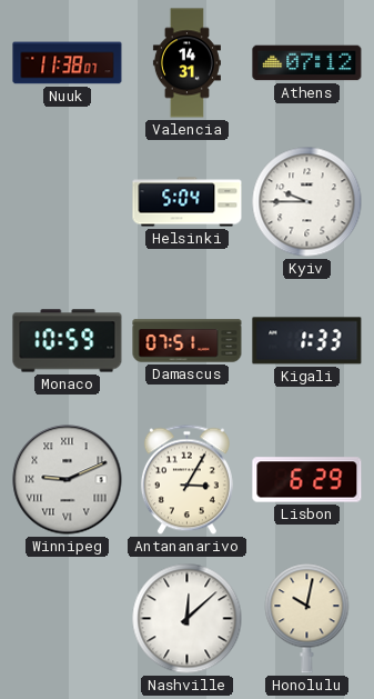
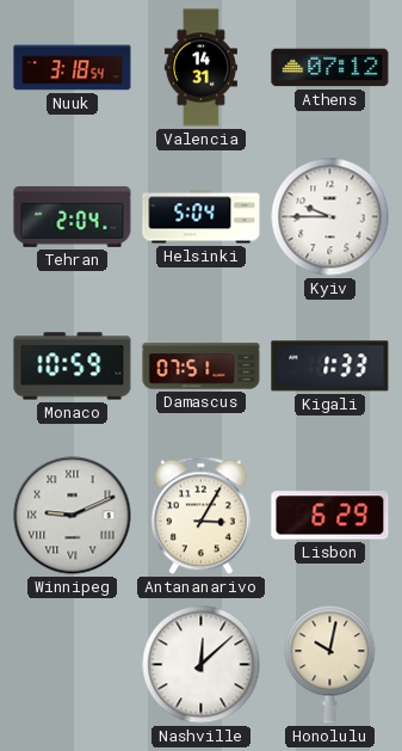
Nuuk: 11:38 -> 3:18
Tehran: none -> 2:04
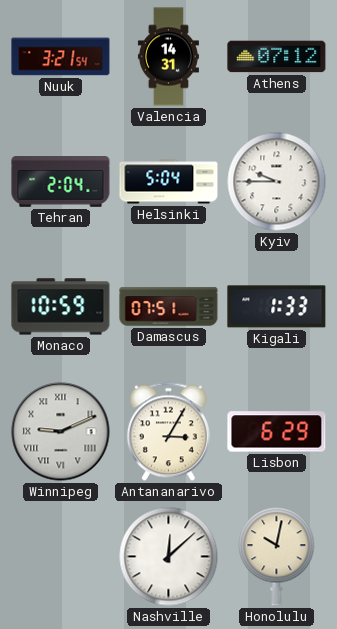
Nuuk: 3:18 -> 3:21
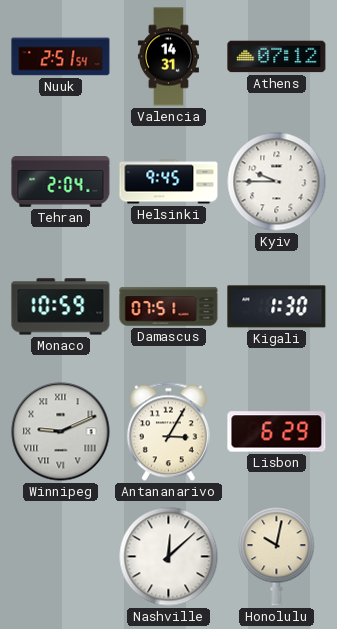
Nuuk: 3:21 -> 2:51
Helsinki: 5:04 -> 9:45
Kigali: 1:33 -> 1:30
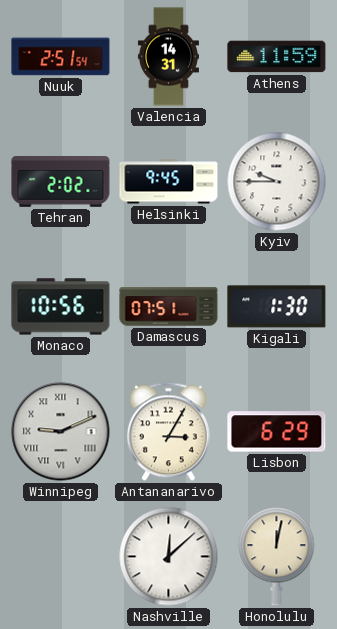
Athens: 07:12 -> 11:59
Tehran: 2:04 -> 2:02
Monaco: 10:59 -> 10:56
Honolulu: 10:02 -> 12:02
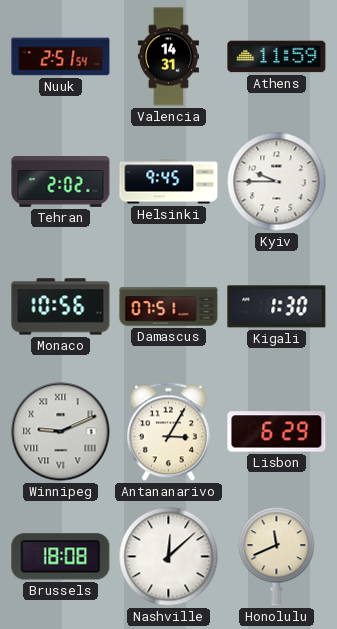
Brussels: none -> 18:08
Honolulu: 12:02 -> 11:41
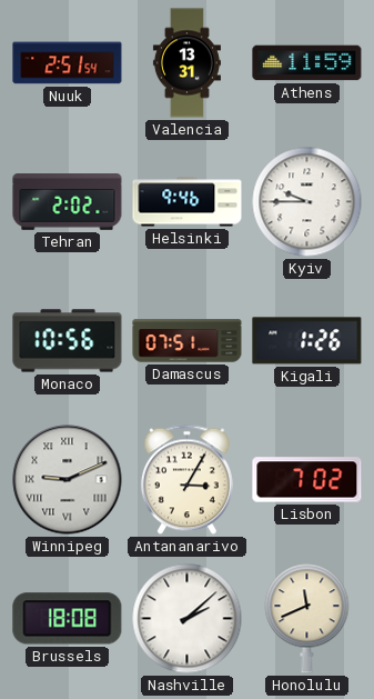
Valencia: 14:31 -> 13:31
Helsinki: 9:45 -> 9:46
Kigali: 1:30 -> 1:26
Lisbon: 6:29 -> 7:02
Nashville: 12:08 -> 2:08
